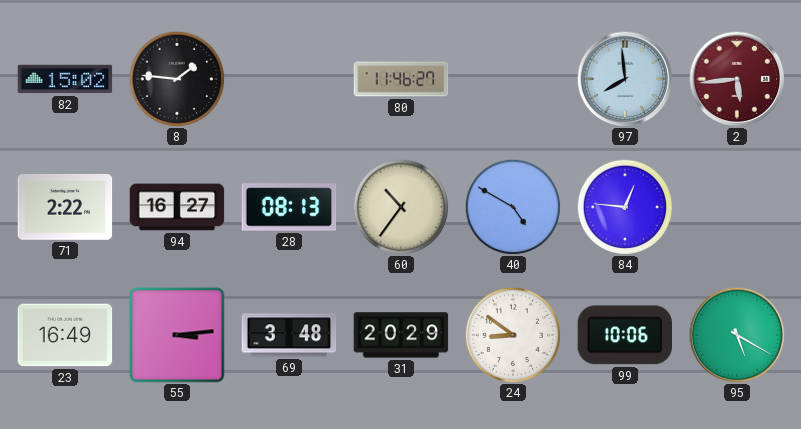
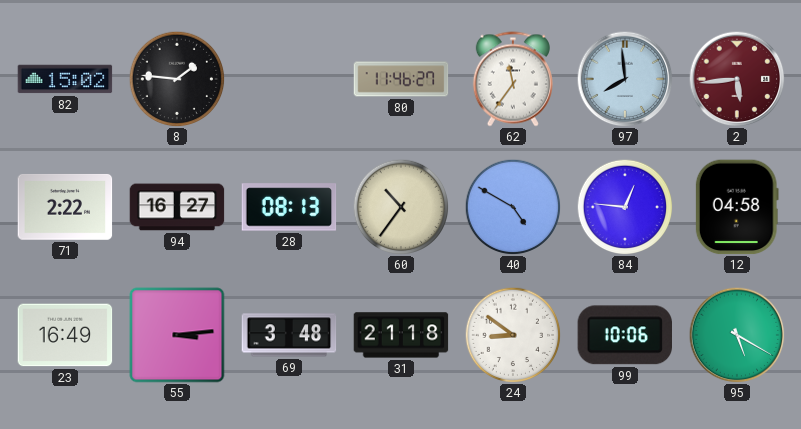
62: none -> 11:36
12: none -> 04:58
31: 20:29 -> 21:18
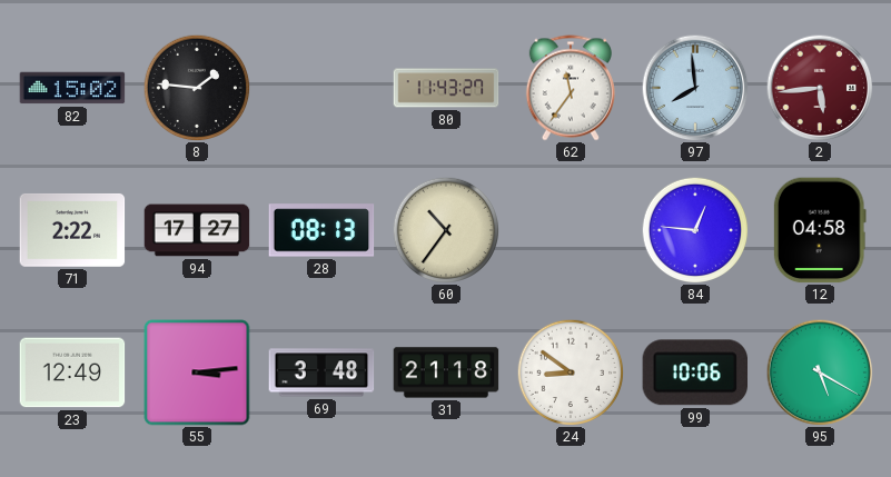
80: 11:46 -> 11:43
94: 16:27 -> 17:27
40: 4:50 -> none
23: 16:49 -> 12:49
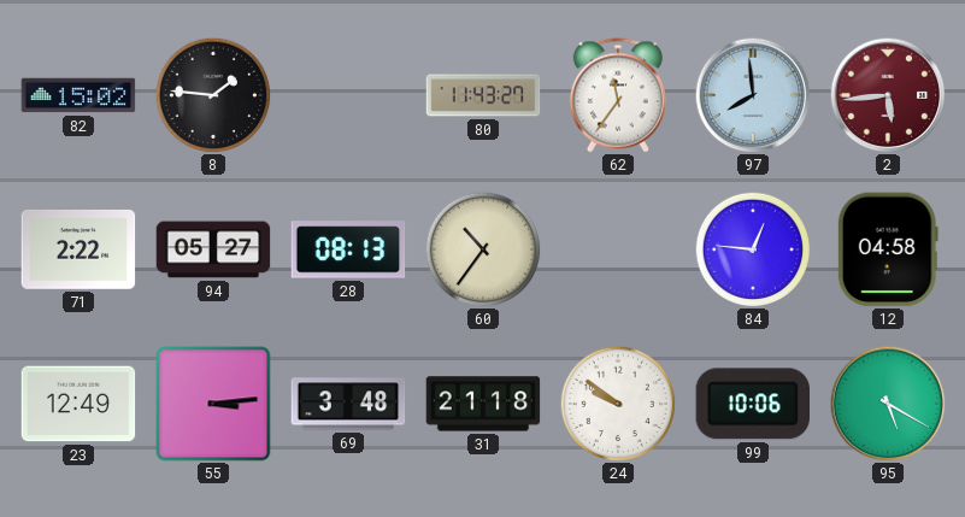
94: 17:27 -> 05:27
24: 8:51 -> 9:51
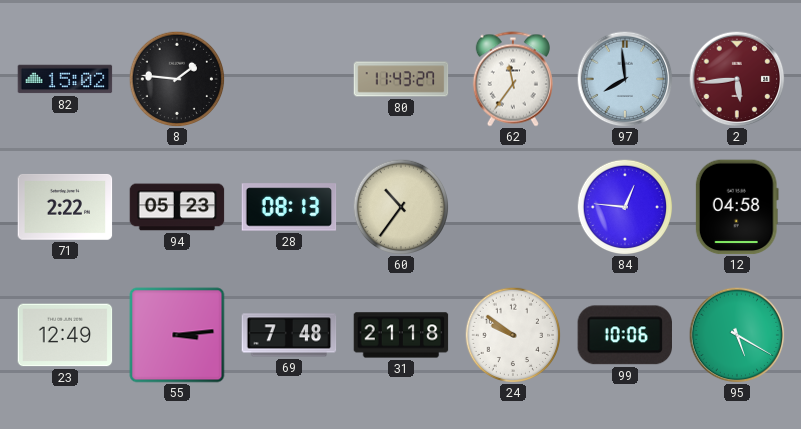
94: 05:27 -> 05:23
69: 3:48 -> 7:48
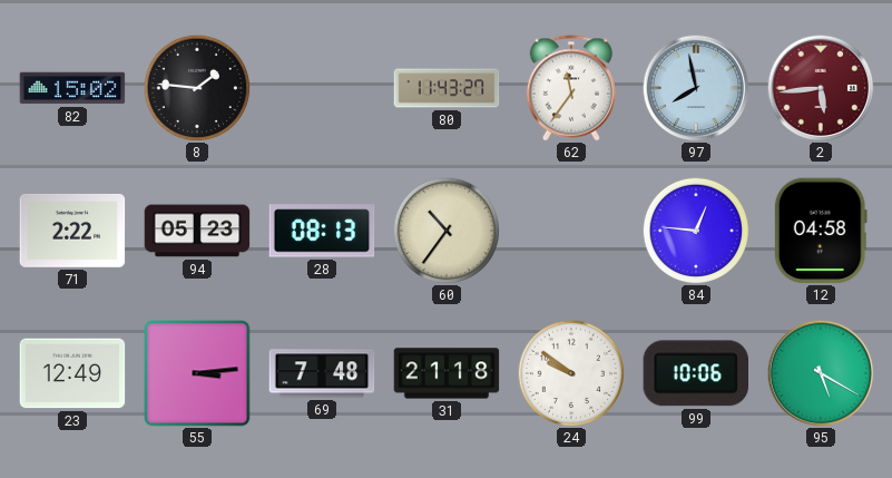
97: 7:59 -> 7:58
